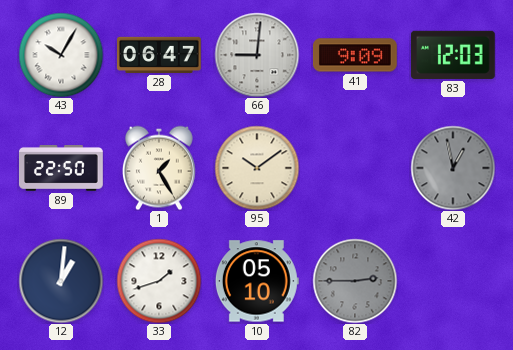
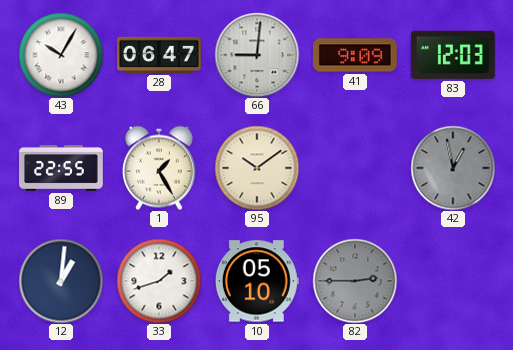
89: 22:50 -> 22:55
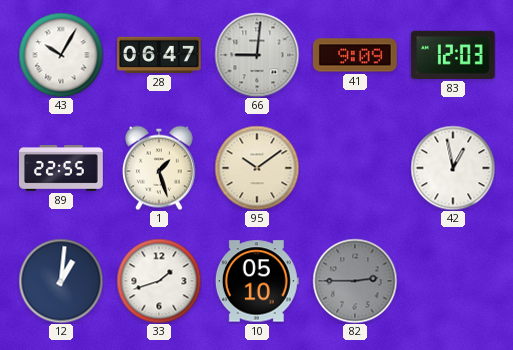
1: 1:25 -> 1:27
42 dial: grey -> white
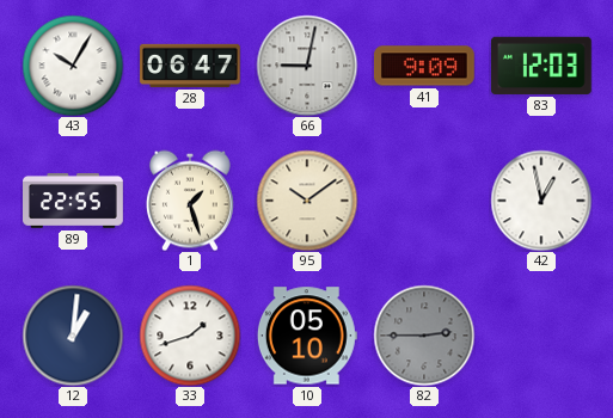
66: 9:01 -> 9:02
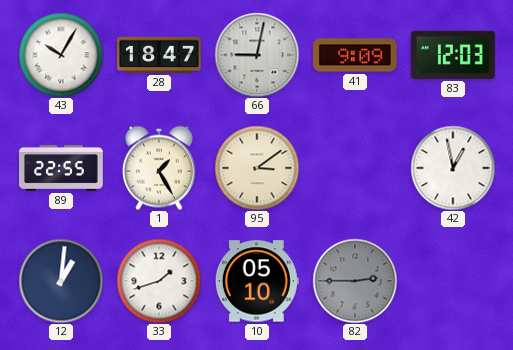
28: 06:47 -> 18:47
1: 1:27 -> 1:25
95: 10:09 -> 3:09
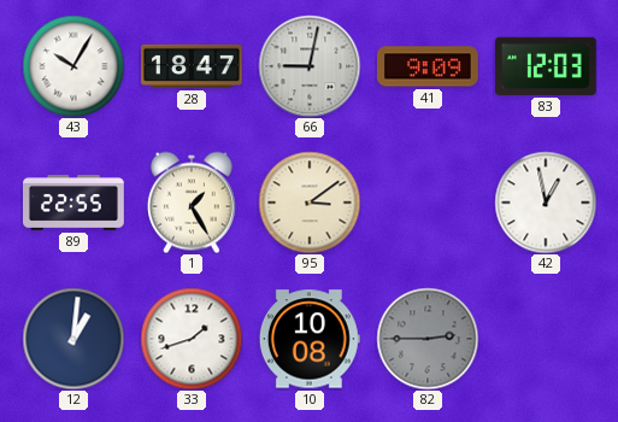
10: 05:10 -> 10:08
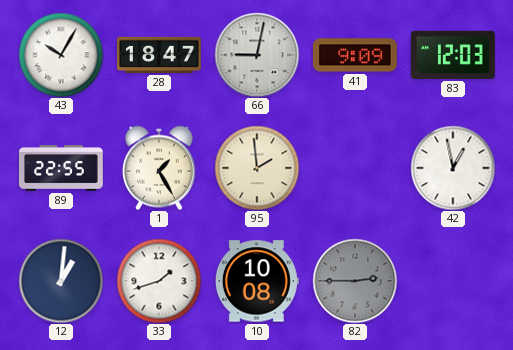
95: 3:09 -> 1:59
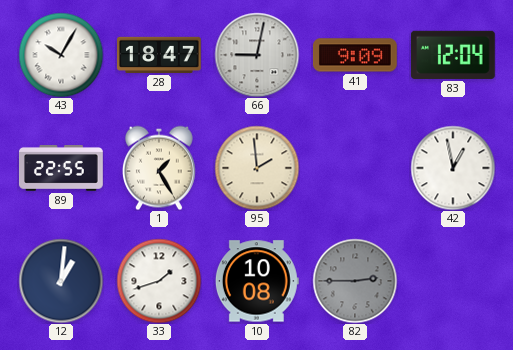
83: 12:03 -> 12:04
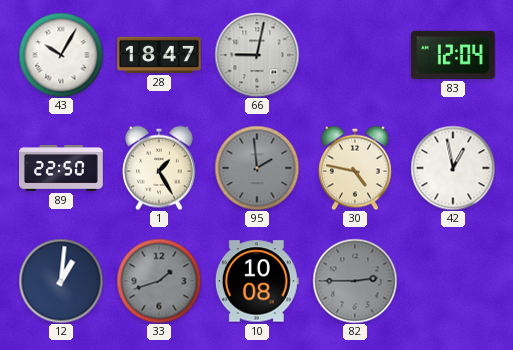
41: 9:09 -> none
89: 22:55 -> 22:50
95 dial: cream -> grey
30: none -> 4:47
33 dial: white -> grey
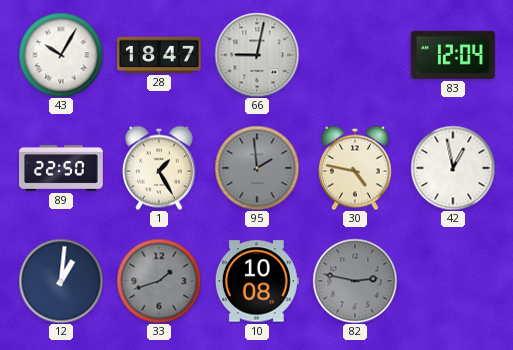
82: 2:45 -> 2:47
